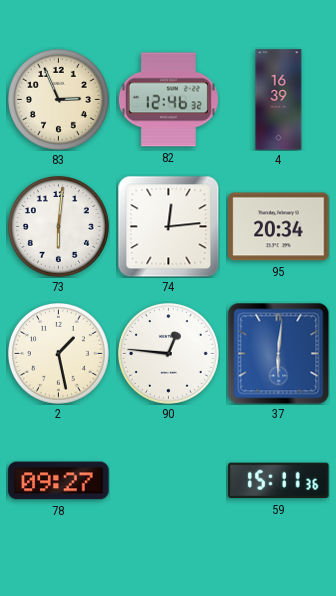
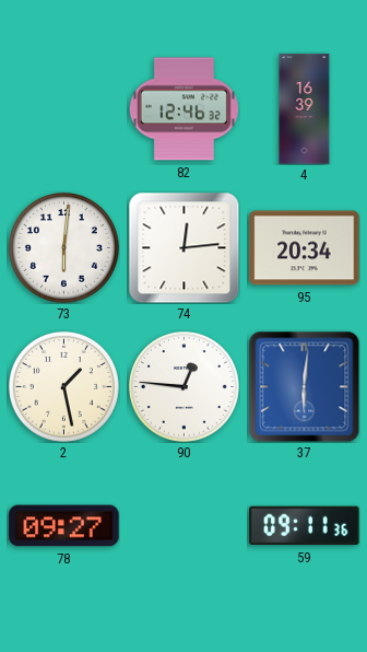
83: 2:56 -> none
59: 15:11 -> 09:11
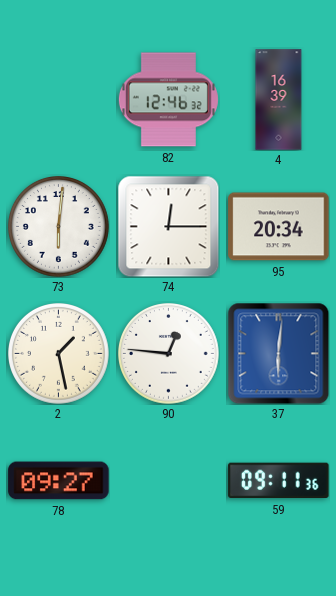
74: 12:14 -> 12:15
